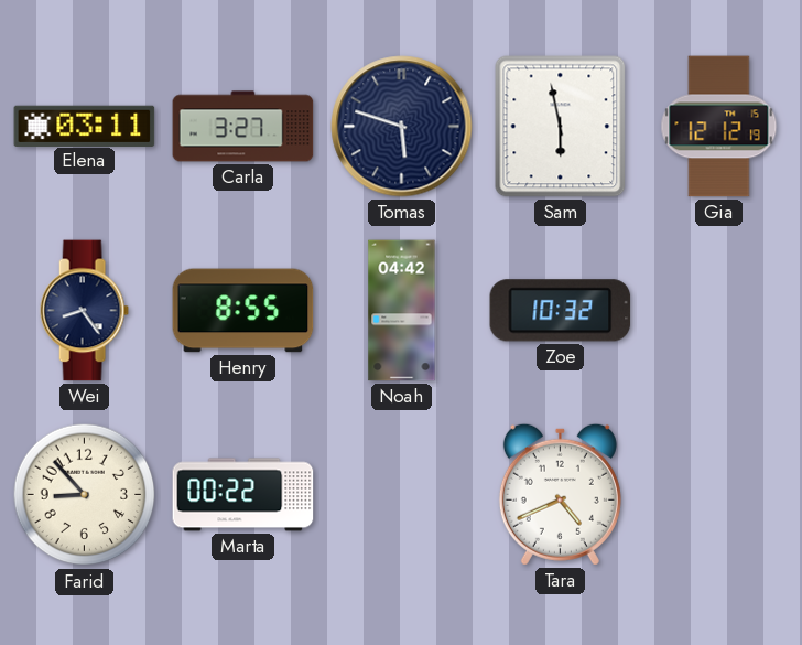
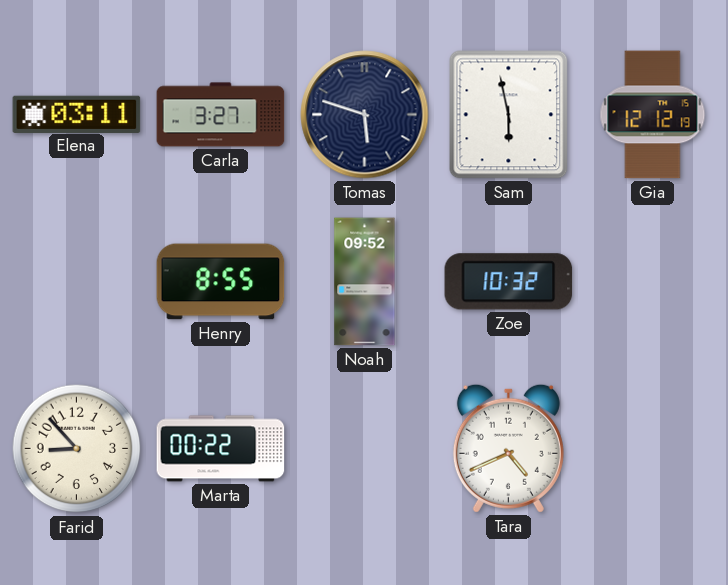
Wei: 8:24 -> none
Noah: 04:42 -> 09:52
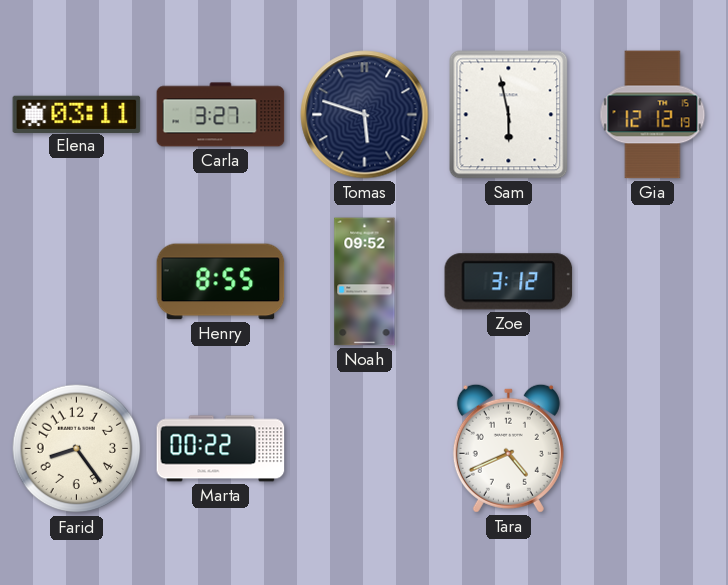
Zoe: 10:32 -> 3:12
Farid: 8:53 -> 8:24
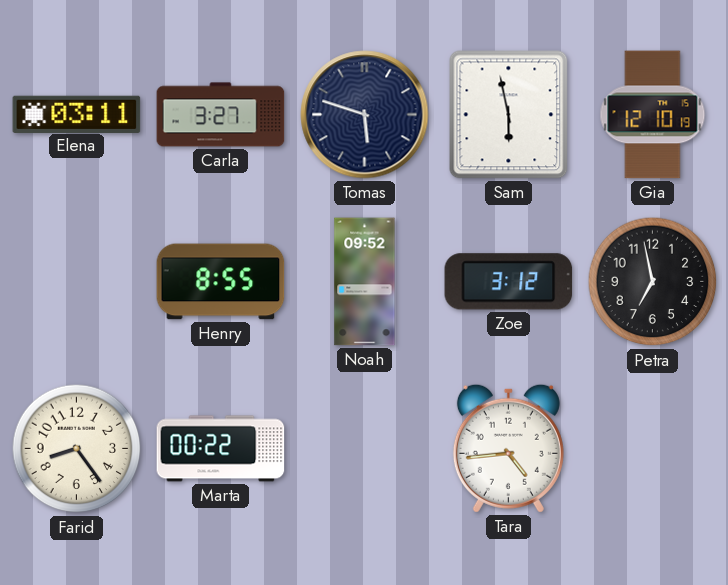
Gia: 12:12 -> 12:10
Petra: none -> 6:58
Tara: 4:41 -> 4:44
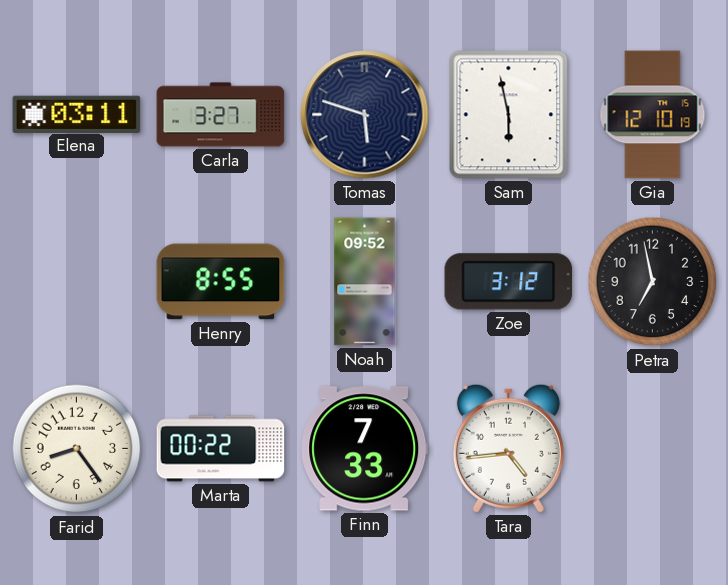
Finn: none -> 7:33
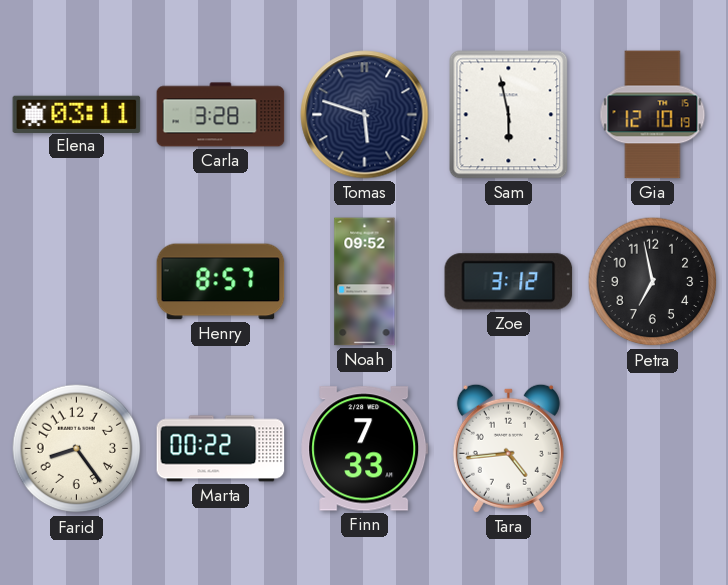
Carla: 3:27 -> 3:28
Henry: 8:55 -> 8:57
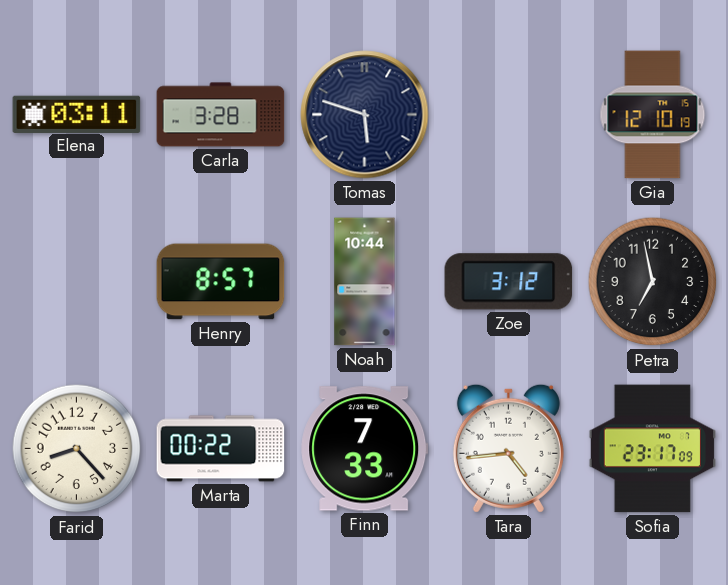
Sam: 5:58 -> none
Noah: 09:52 -> 10:44
Farid: 8:24 -> 8:23
Sofia: none -> 23:17
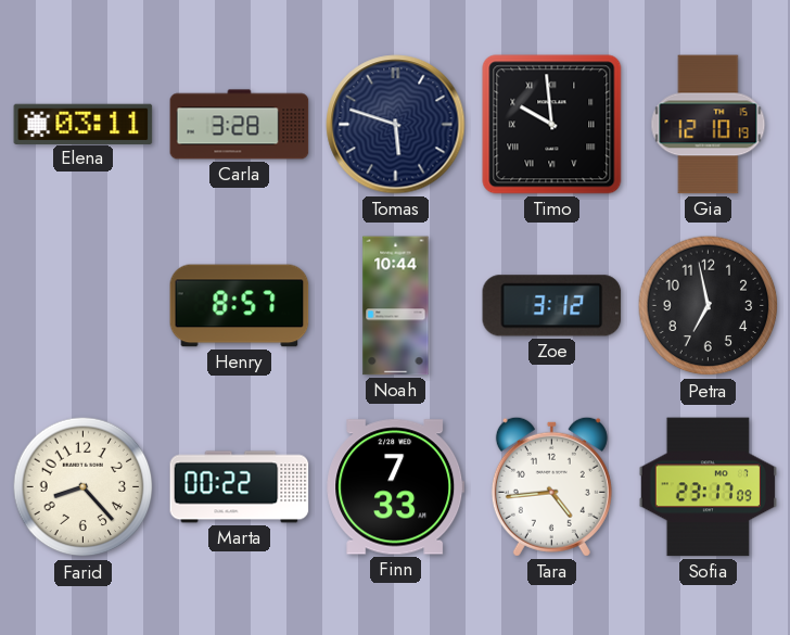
Timo: none -> 9:59
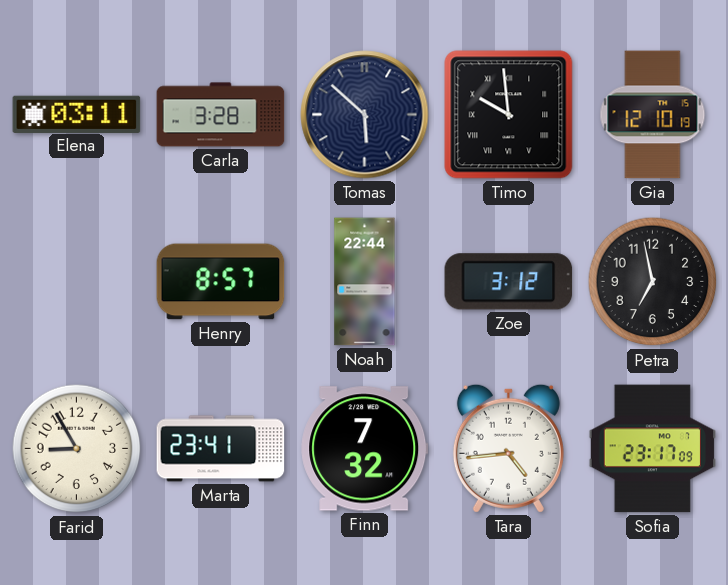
Tomas: 5:48 -> 5:52
Noah: 10:44 -> 22:44
Farid: 8:23 -> 8:55
Marta: 00:22 -> 23:41
Finn: 7:33 -> 7:32
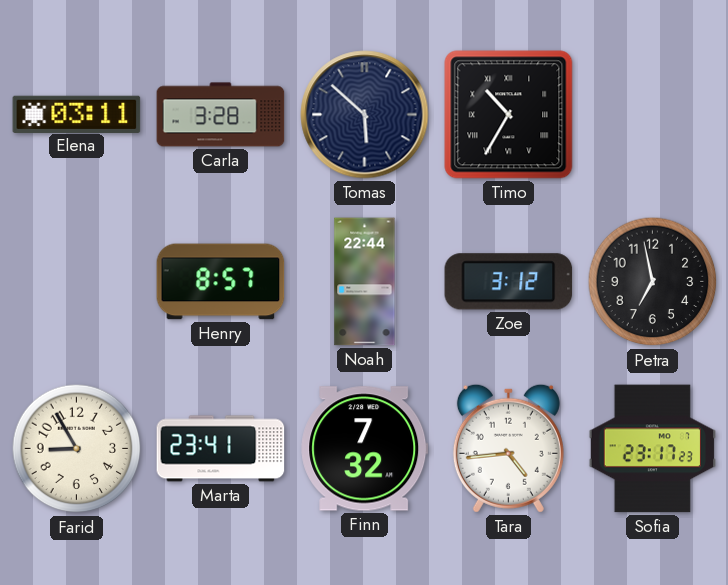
Timo: 9:59 -> 10:35
Gia: 12:10 -> none
Sofia: 23:17:09 -> 23:17:23
